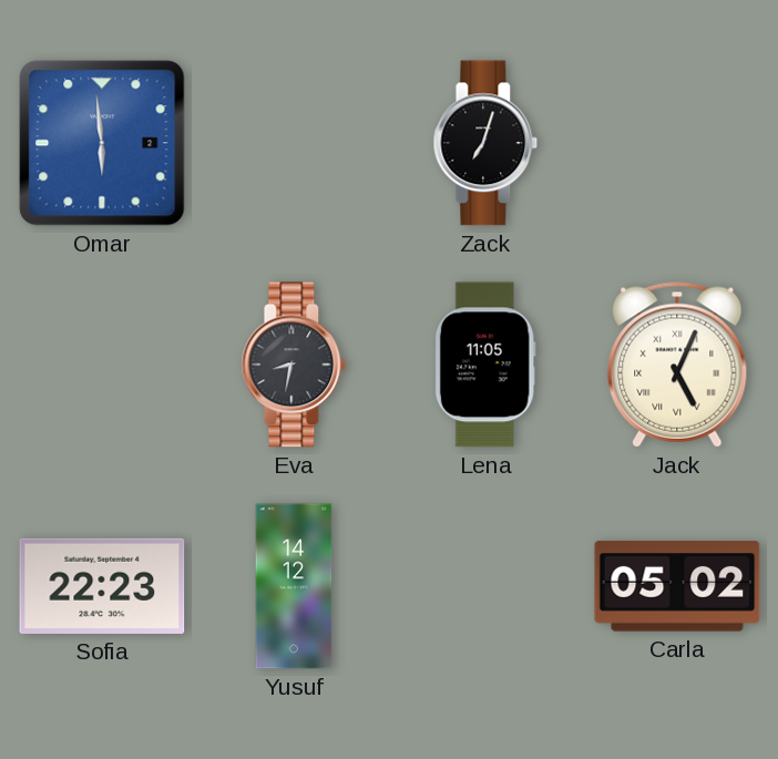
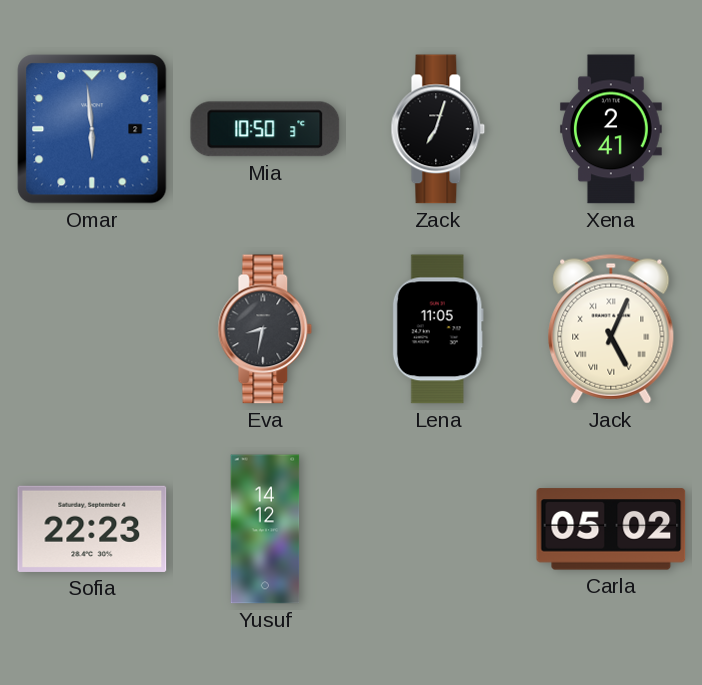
Mia: none -> 10:50
Xena: none -> 2:41
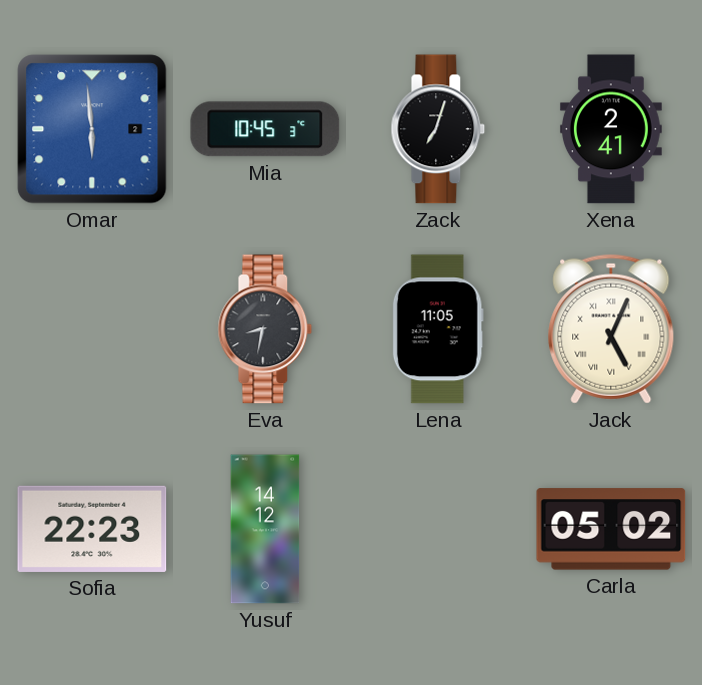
Mia: 10:50 -> 10:45
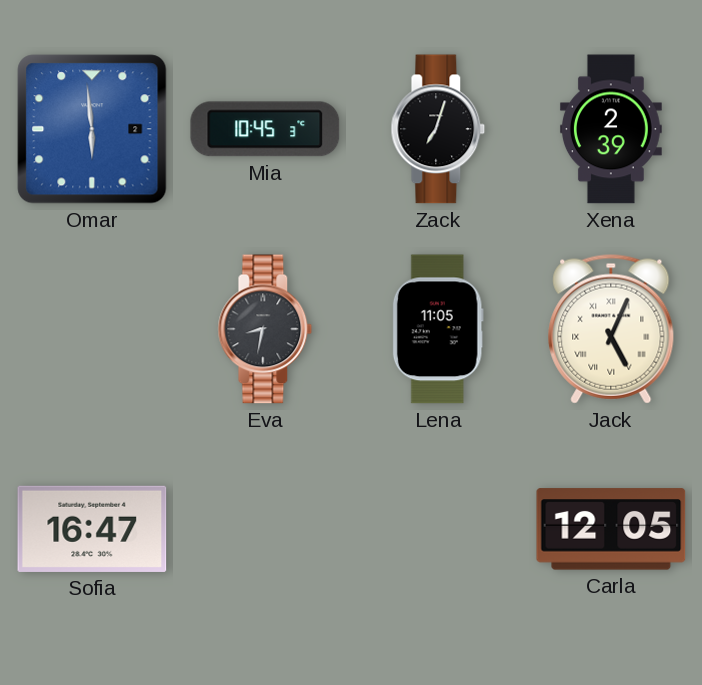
Xena: 2:41 -> 2:39
Sofia: 22:23 -> 16:47
Yusuf: 14:12 -> none
Carla: 05:02 -> 12:05
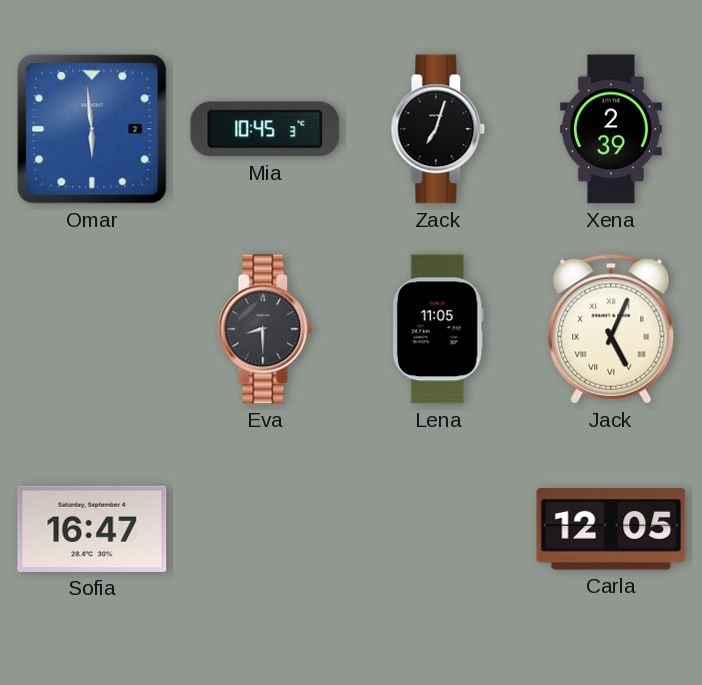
Eva: 8:32 -> 8:30
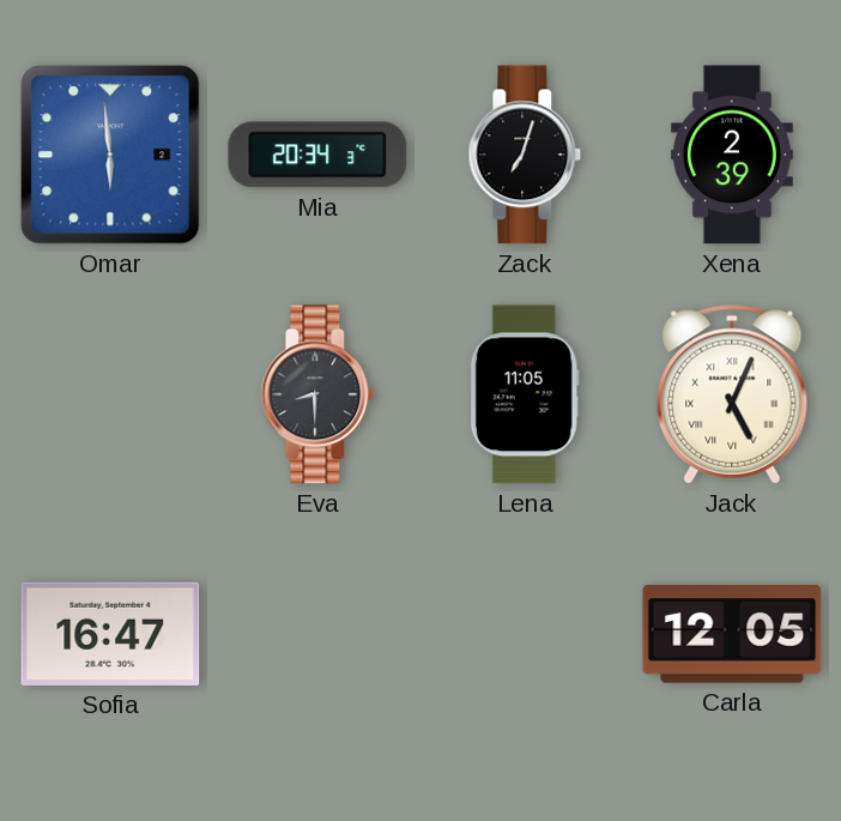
Mia: 10:45 -> 20:34
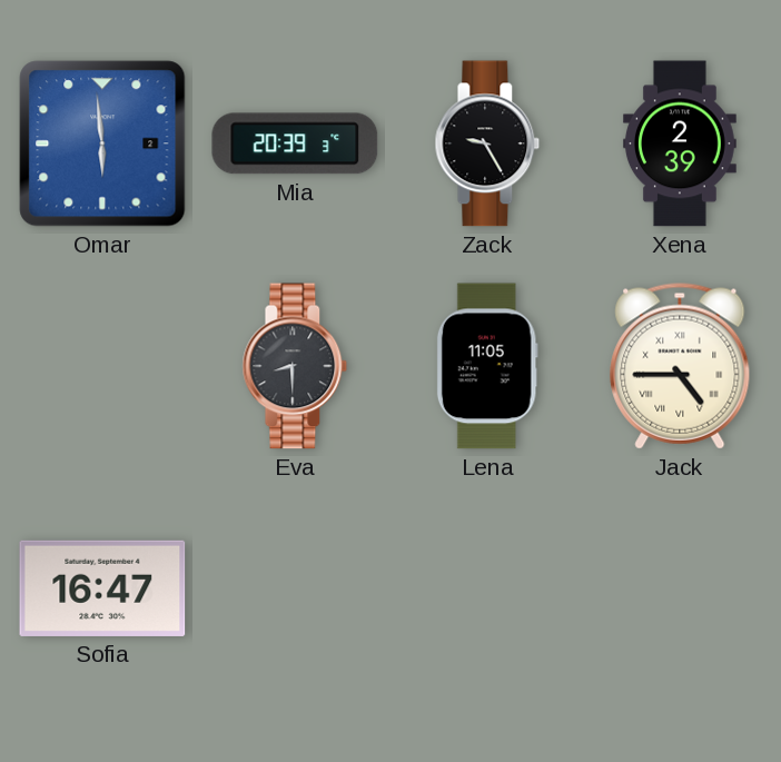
Mia: 20:34 -> 20:39
Zack: 7:03 -> 9:25
Jack: 5:04 -> 4:45
Carla: 12:05 -> none
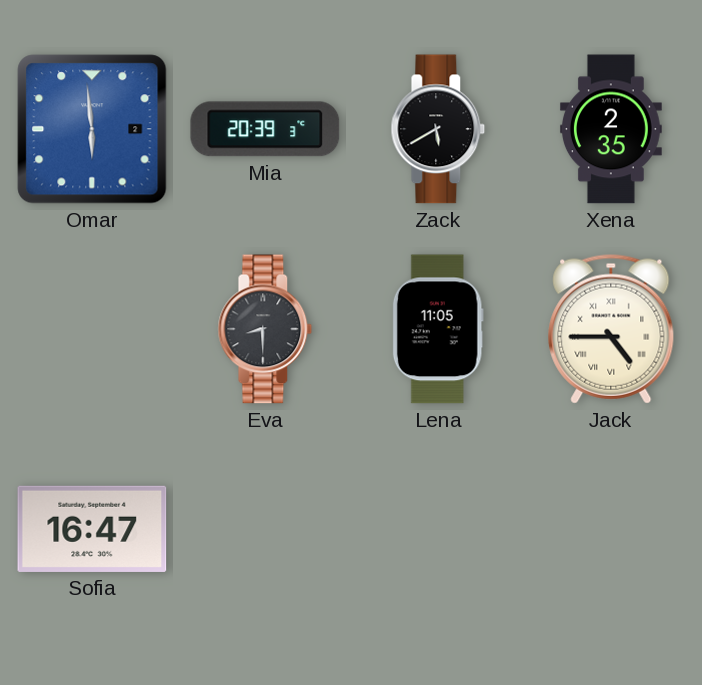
Zack: 9:25 -> 5:40
Xena: 2:39 -> 2:35
